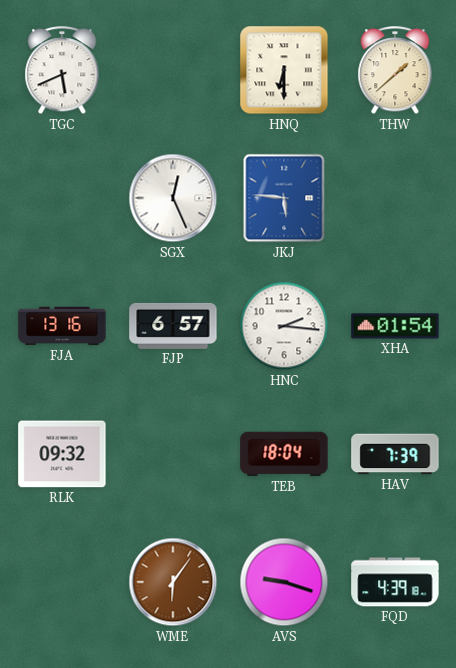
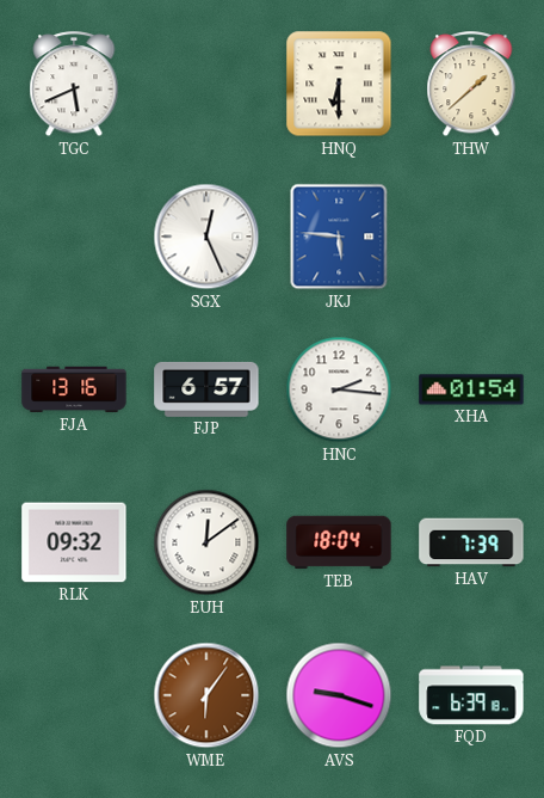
EUH: none -> 12:09
FQD: 4:39 -> 6:39
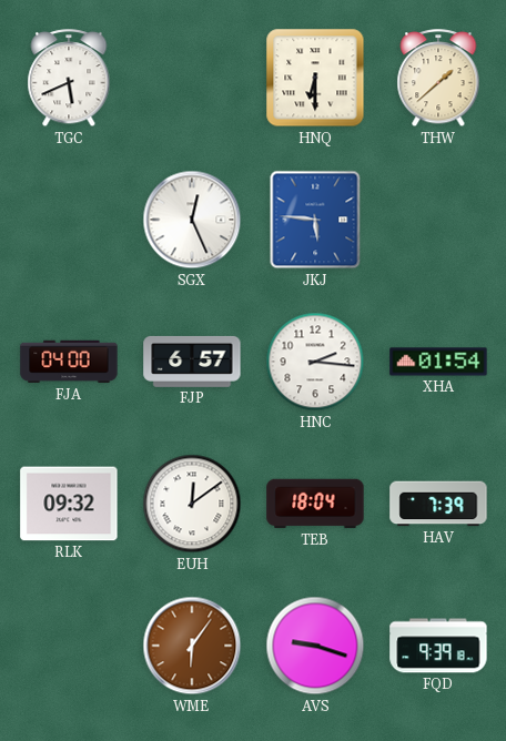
FJA: 13:16 -> 04:00
FQD: 6:39 -> 9:39
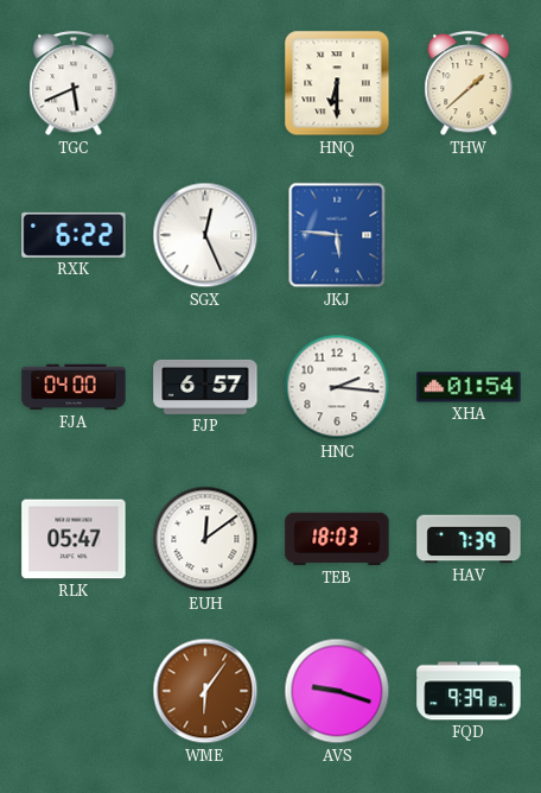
RXK: none -> 6:22
RLK: 09:32 -> 05:47
TEB: 18:04 -> 18:03
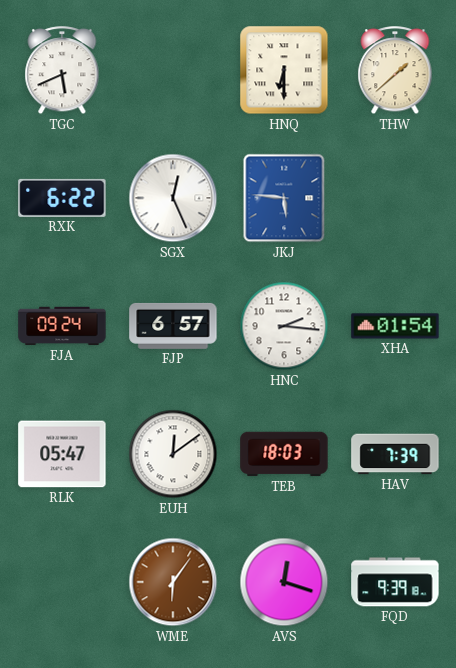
FJA: 04:00 -> 09:24
AVS: 9:18 -> 12:18
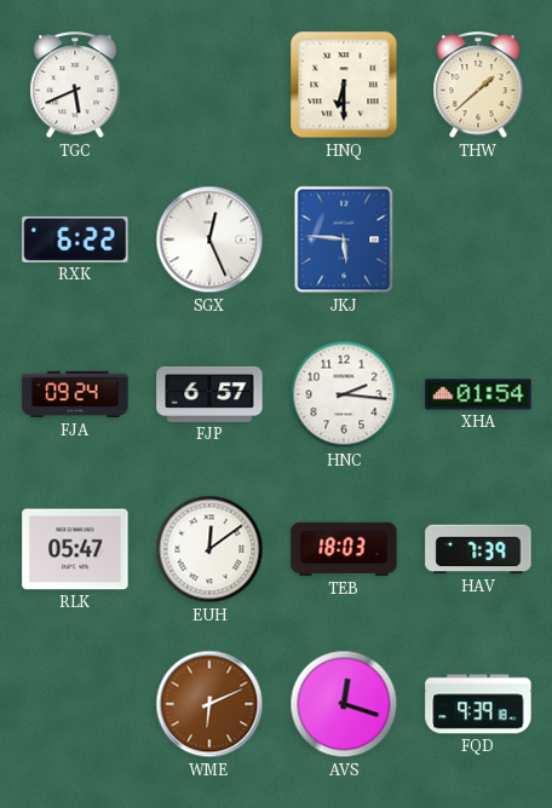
WME: 6:06 -> 6:11
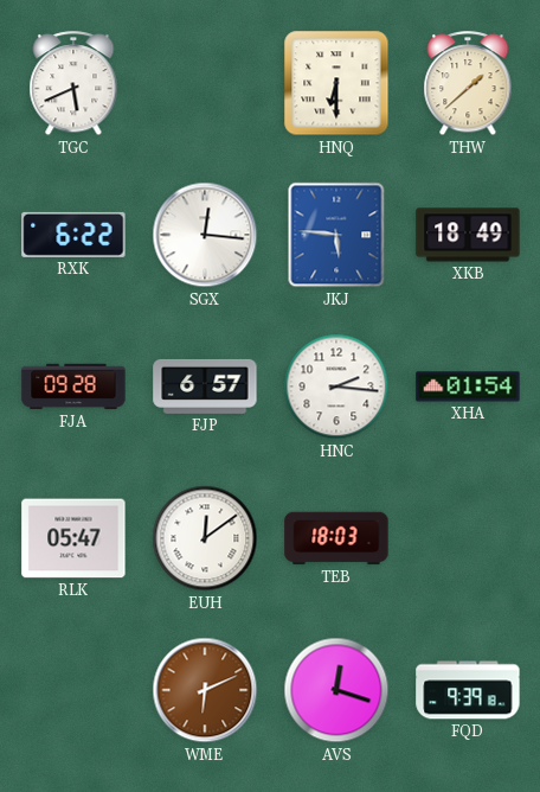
SGX: 12:26 -> 12:16
XKB: none -> 18:49
FJA: 09:24 -> 09:28
HAV: 7:39 -> none
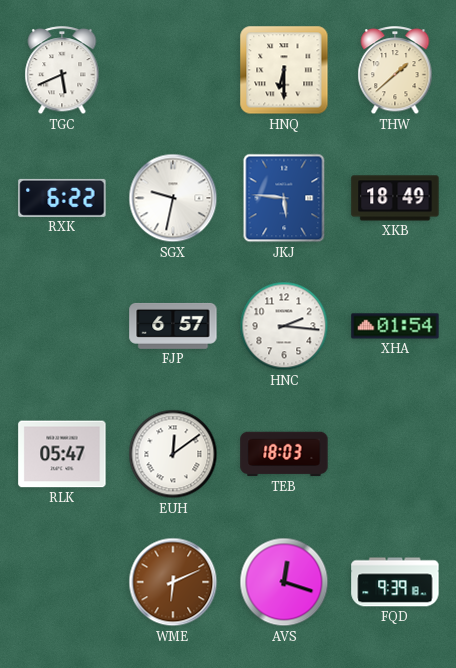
SGX: 12:16 -> 9:32
FJA: 09:28 -> none
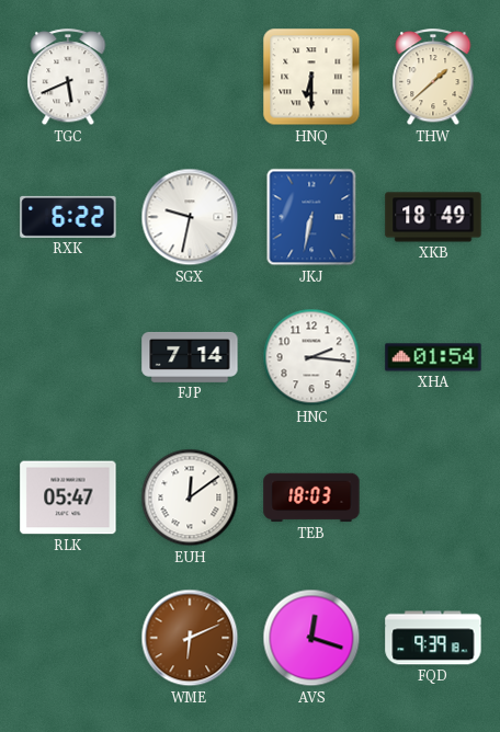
JKJ: 5:46 -> 6:32
FJP: 6:57 -> 7:14
